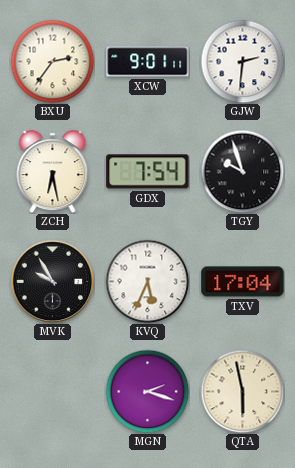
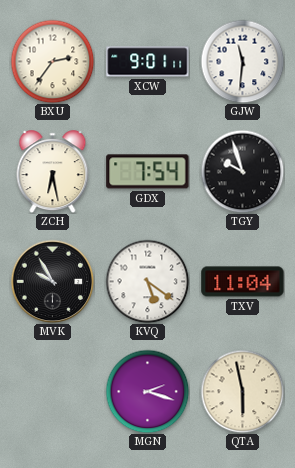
GJW: 2:31 -> 11:31
KVQ: 5:34 -> 5:21
TXV: 17:04 -> 11:04
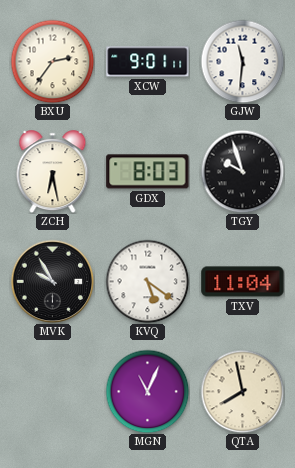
GDX: 7:54 -> 8:03
MGN: 2:18 -> 11:04
QTA: 5:58 -> 7:58
